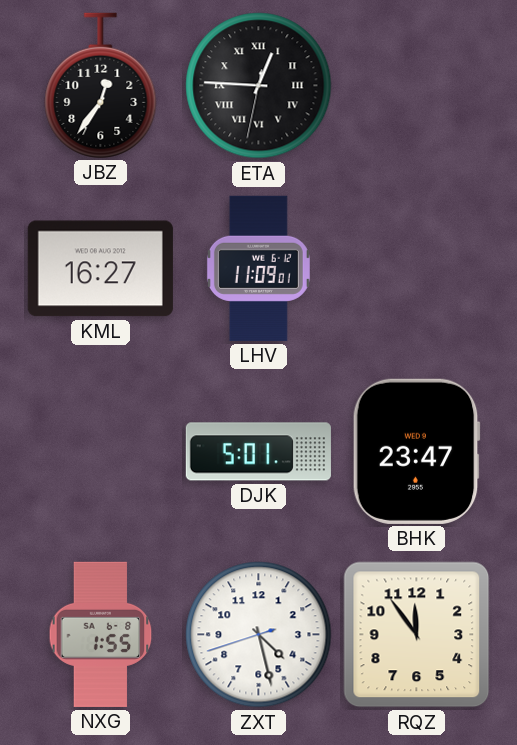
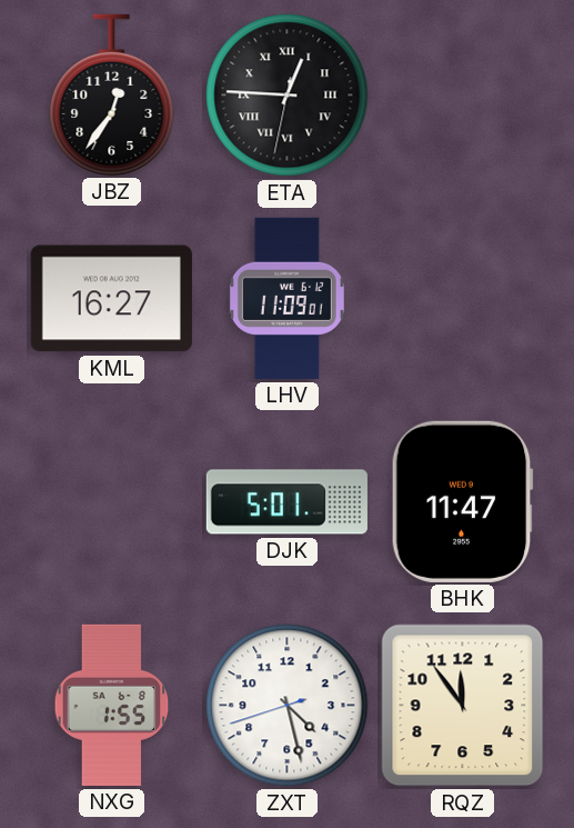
BHK: 23:47 -> 11:47
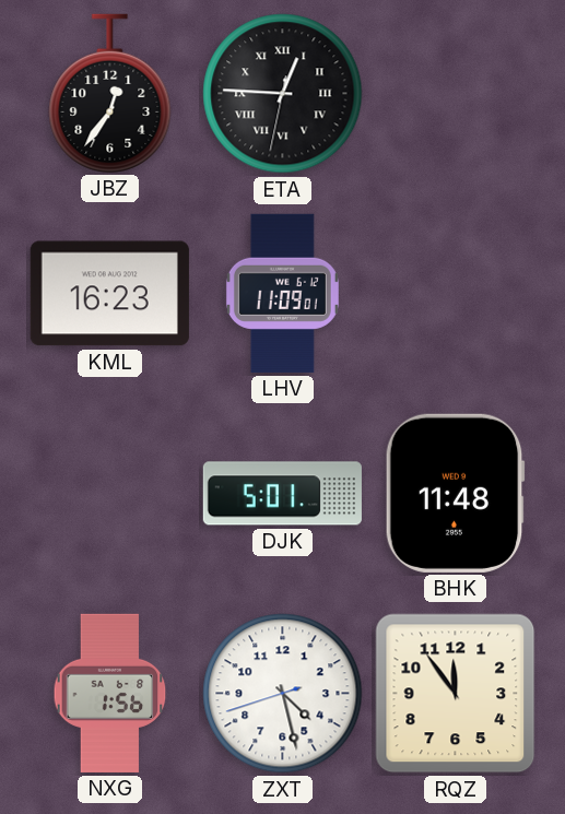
KML: 16:27 -> 16:23
BHK: 11:47 -> 11:48
NXG: 1:55 -> 1:56
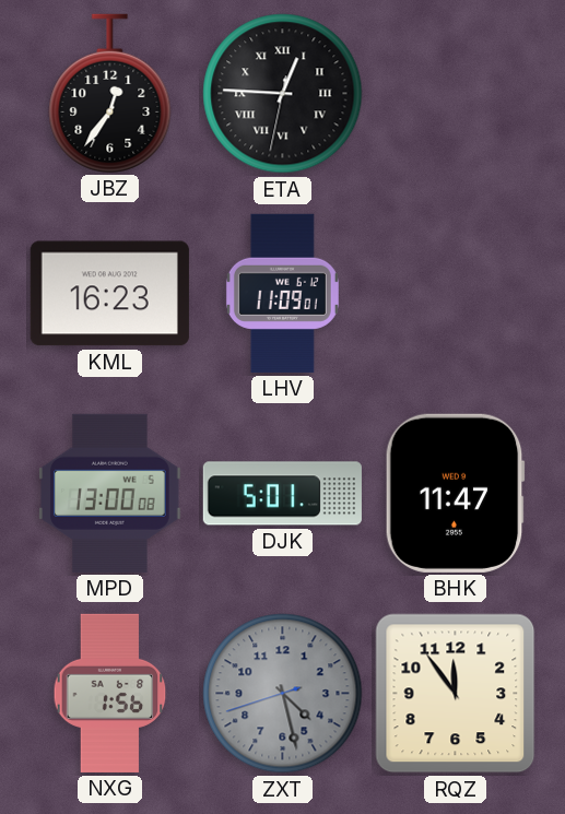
MPD: none -> 13:00
BHK: 11:48 -> 11:47
ZXT dial: white -> grey
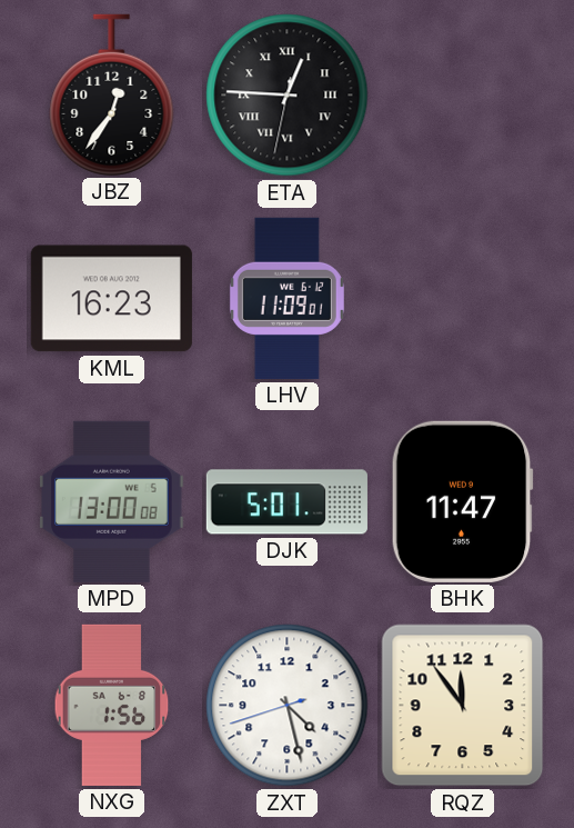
ZXT dial: grey -> white
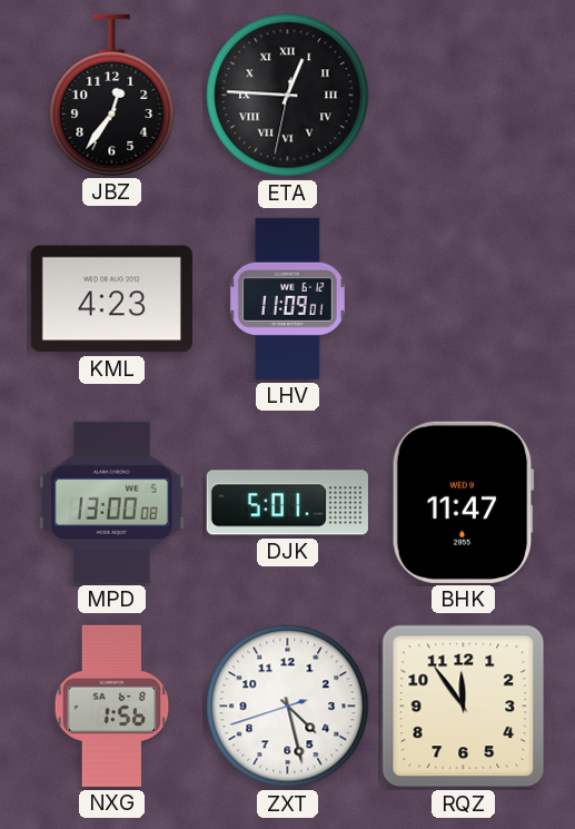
KML: 16:23 -> 4:23
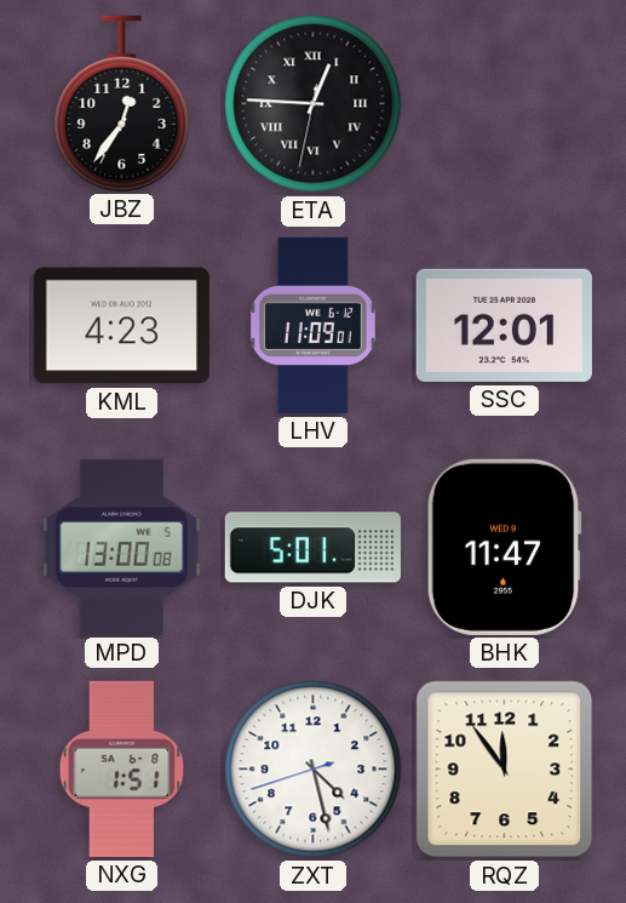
SSC: none -> 12:01
NXG: 1:56 -> 1:51
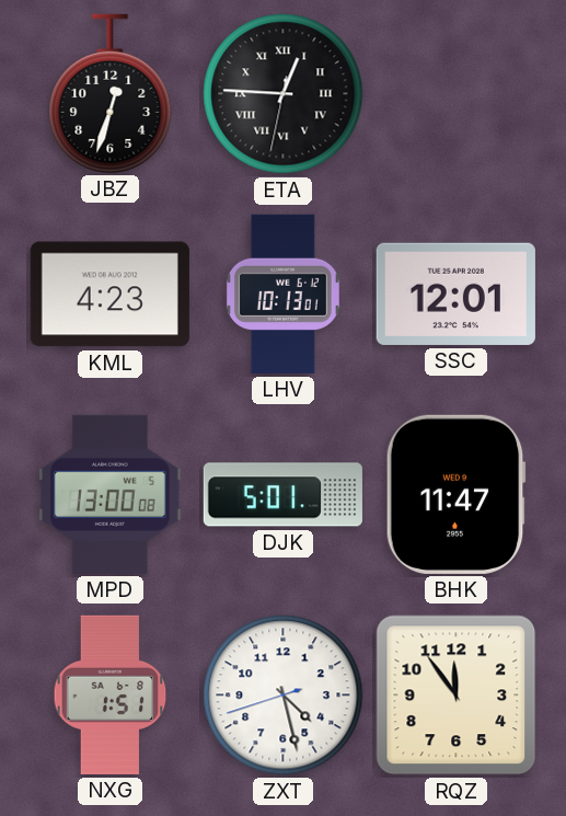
JBZ: 12:36 -> 12:33
LHV: 11:09 -> 10:13
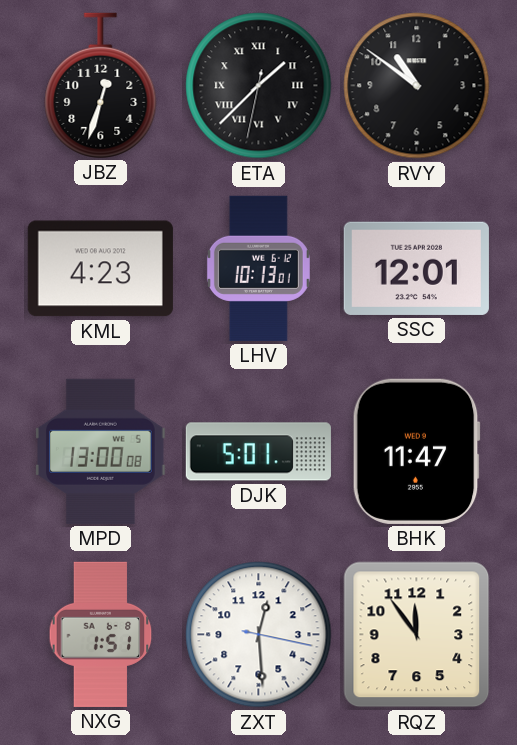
ETA: 12:45 -> 1:37
RVY: none -> 10:51
ZXT: 4:27 -> 12:29
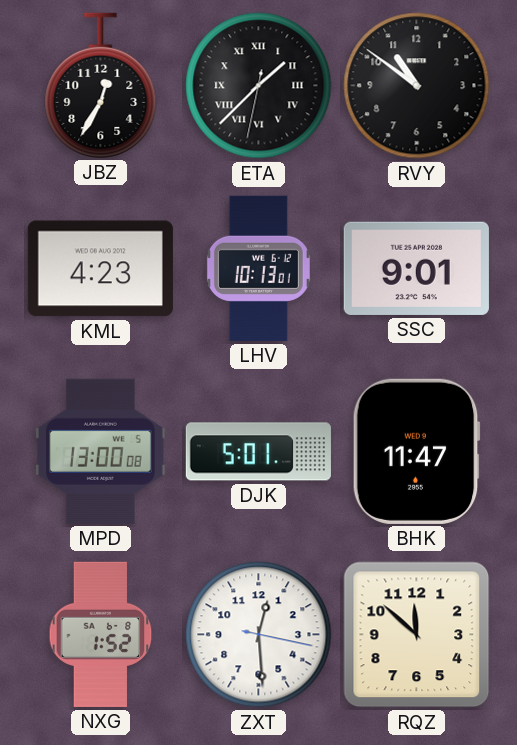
JBZ: 12:33 -> 12:35
SSC: 12:01 -> 9:01
NXG: 1:51 -> 1:52
RQZ: 11:54 -> 11:52
